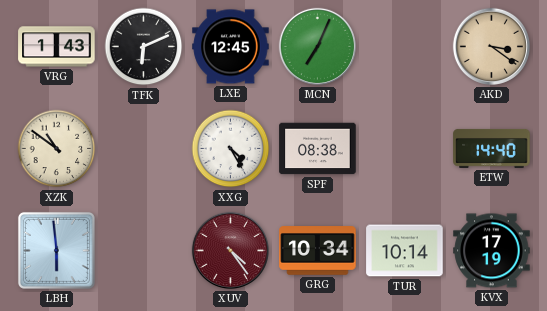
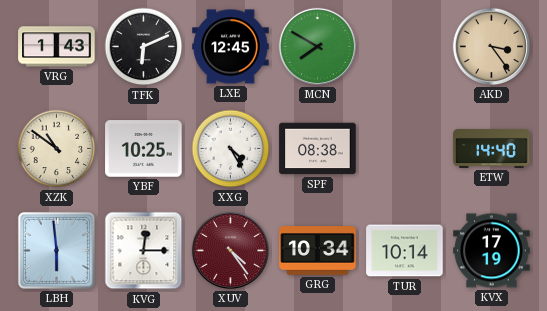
MCN: 7:04 -> 7:50
AKD: 3:21 -> 3:24
YBF: none -> 10:25
KVG: none -> 12:15
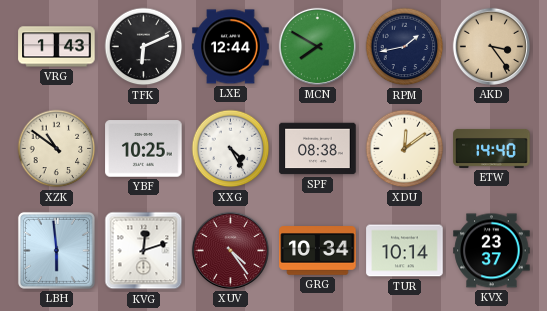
LXE: 12:45 -> 12:44
RPM: none -> 1:43
XDU: none -> 12:09
KVG: 12:15 -> 12:12
KVX: 17:19 -> 23:37
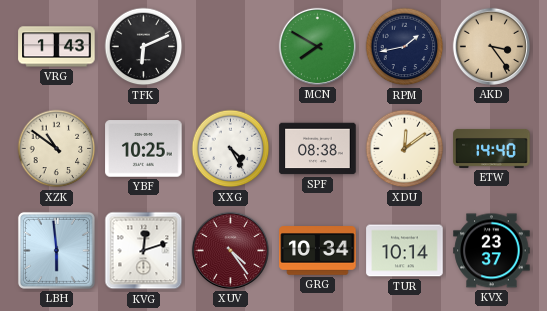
LXE: 12:44 -> none
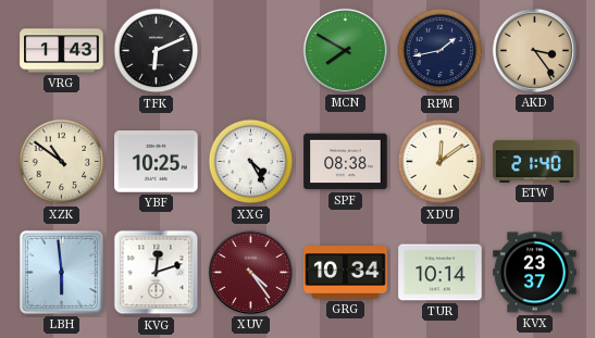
ETW: 14:40 -> 21:40
